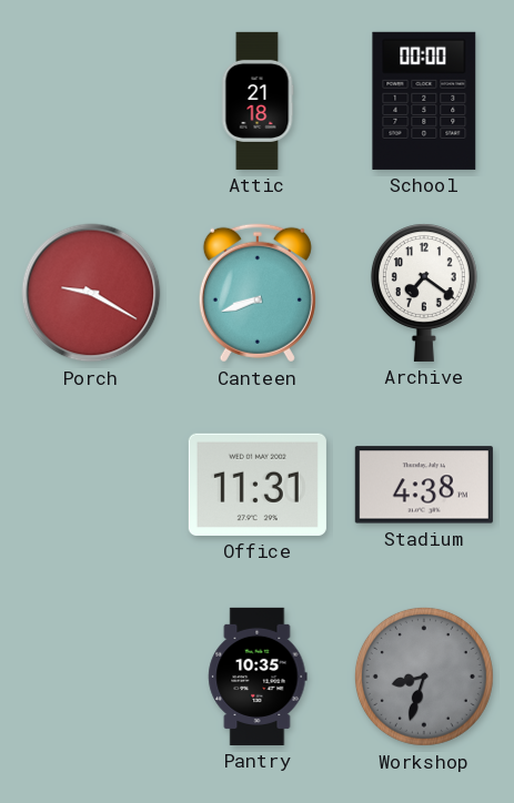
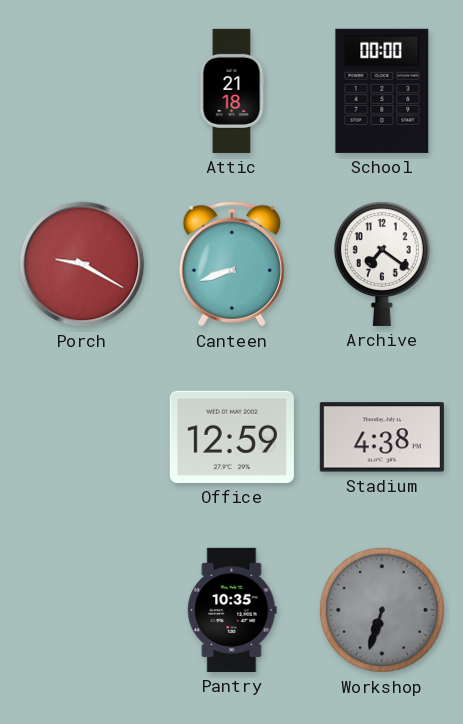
Office: 11:31 -> 12:59
Workshop: 8:33 -> 6:33
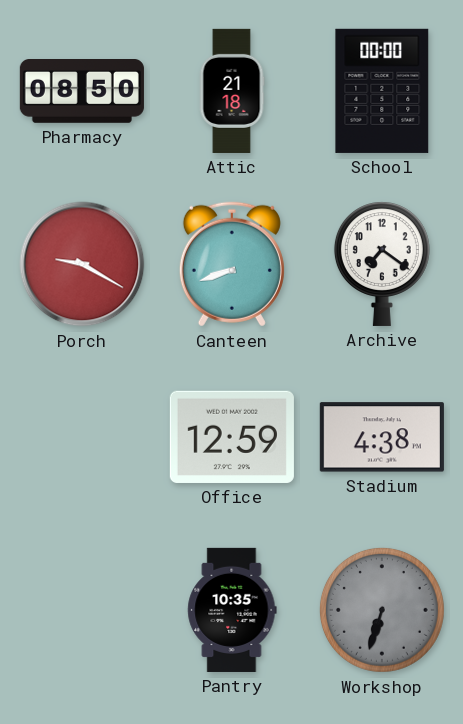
Pharmacy: none -> 08:50
